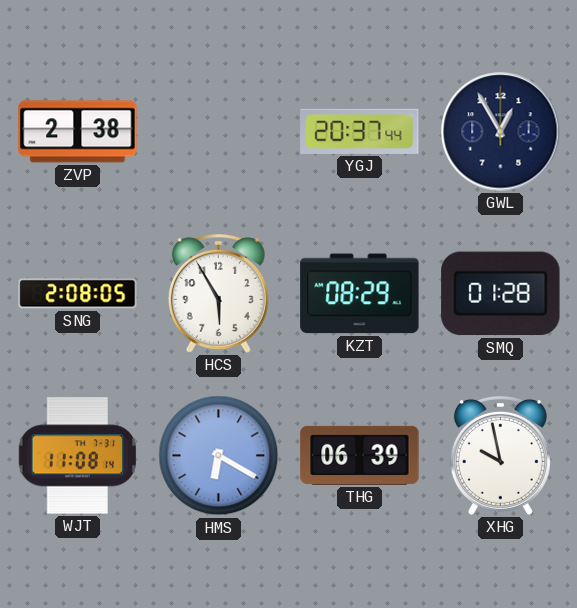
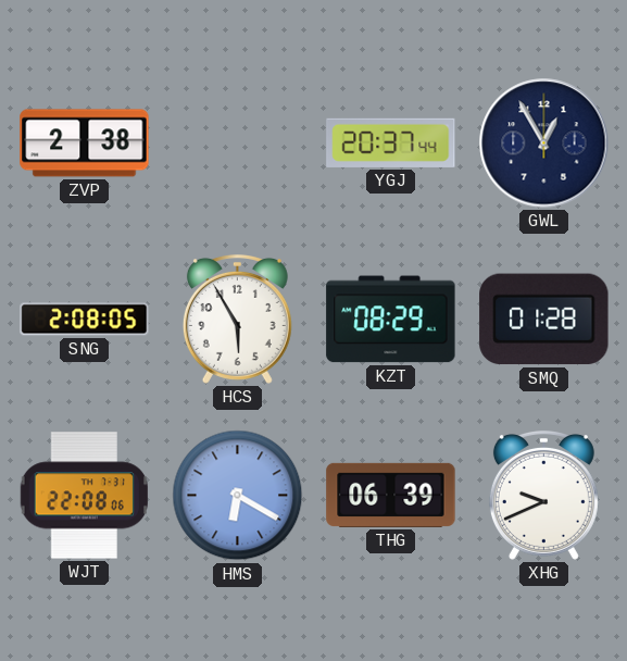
WJT: 11:08 -> 22:08
XHG: 9:58 -> 9:41
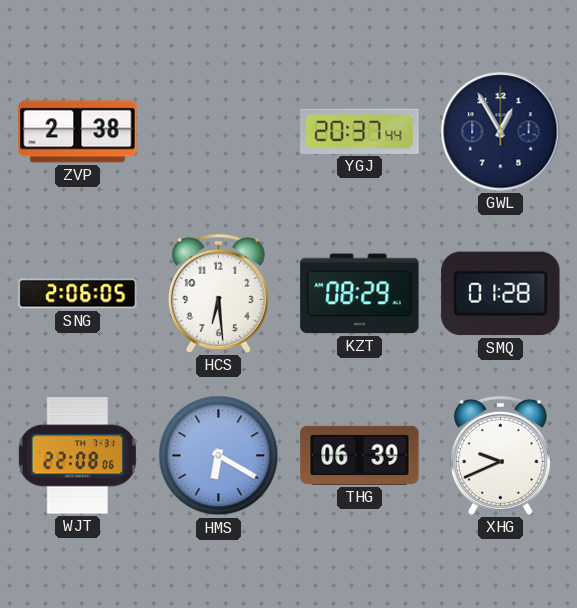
SNG: 2:08 -> 2:06
HCS: 5:55 -> 6:29
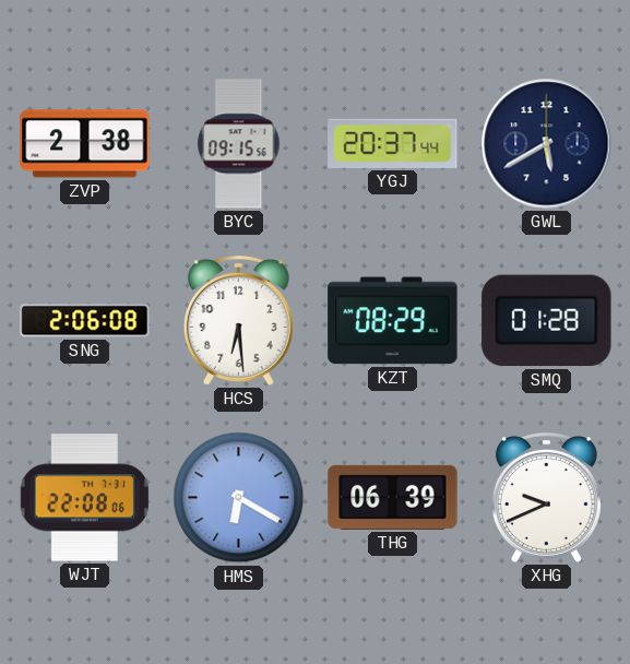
BYC: none -> 09:15
GWL: 12:55 -> 5:40
SNG: 2:06:05 -> 2:06:08
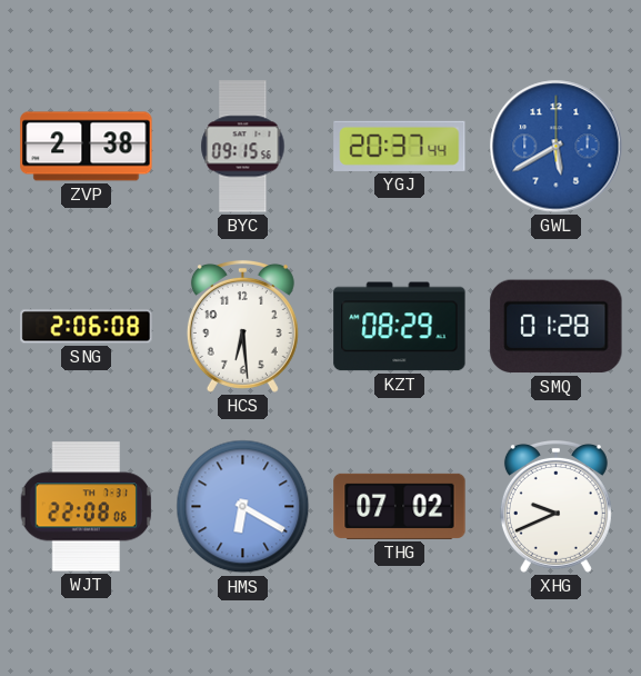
GWL dial: navy -> blue
THG: 06:39 -> 07:02
